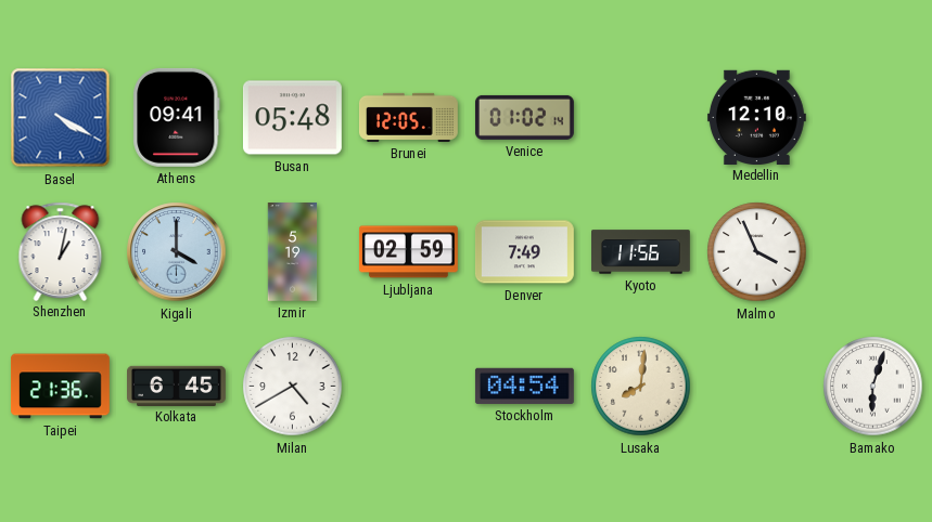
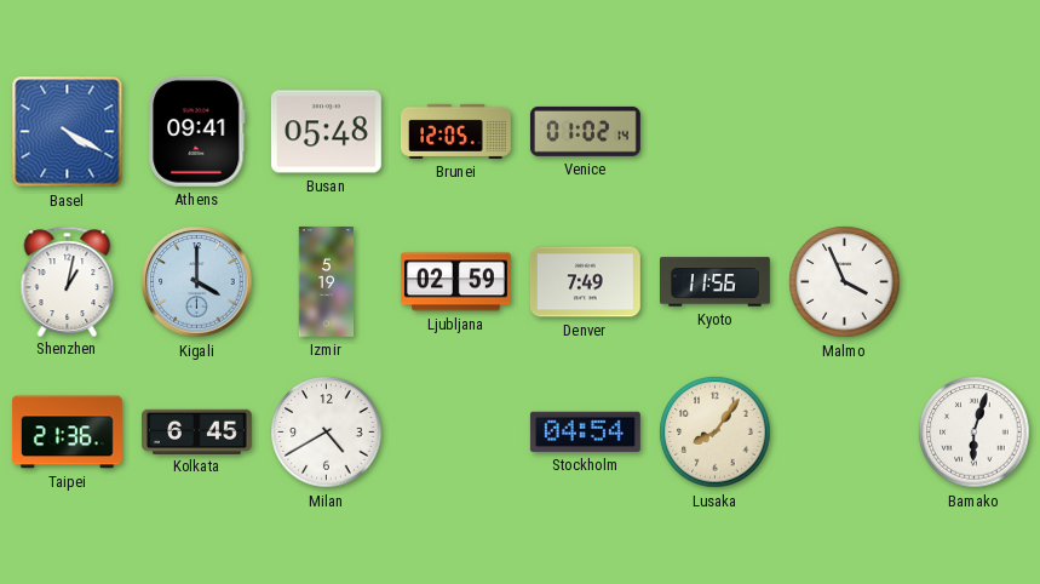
Medellin: 12:10 -> none
Lusaka: 8:01 -> 8:06
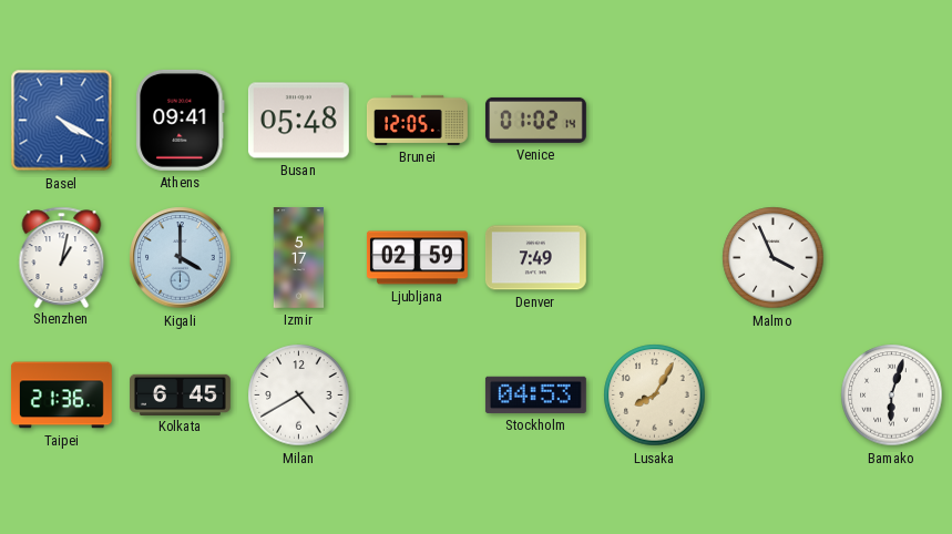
Izmir: 5:19 -> 5:17
Kyoto: 11:56 -> none
Stockholm: 04:54 -> 04:53
Lusaka: 8:06 -> 8:05
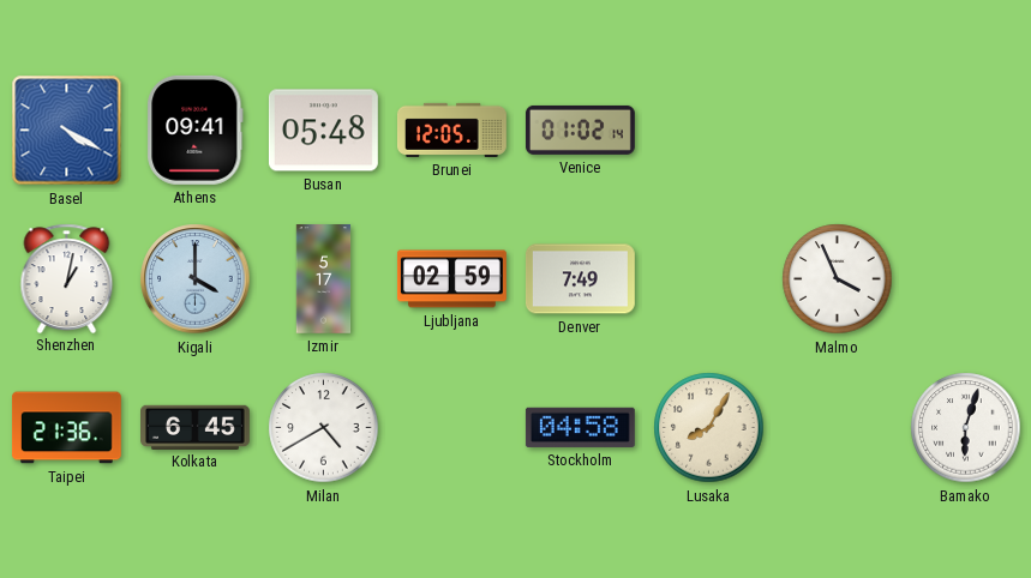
Stockholm: 04:53 -> 04:58
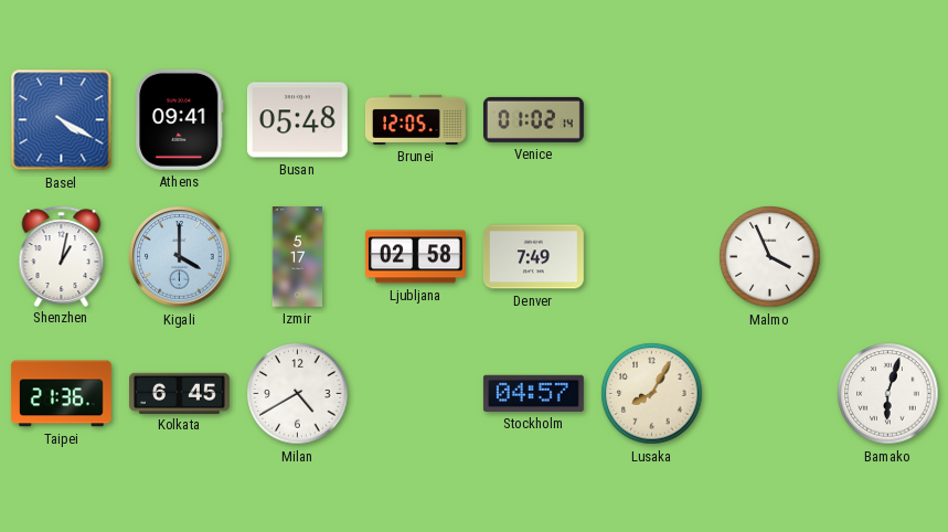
Ljubljana: 02:59 -> 02:58
Stockholm: 04:58 -> 04:57
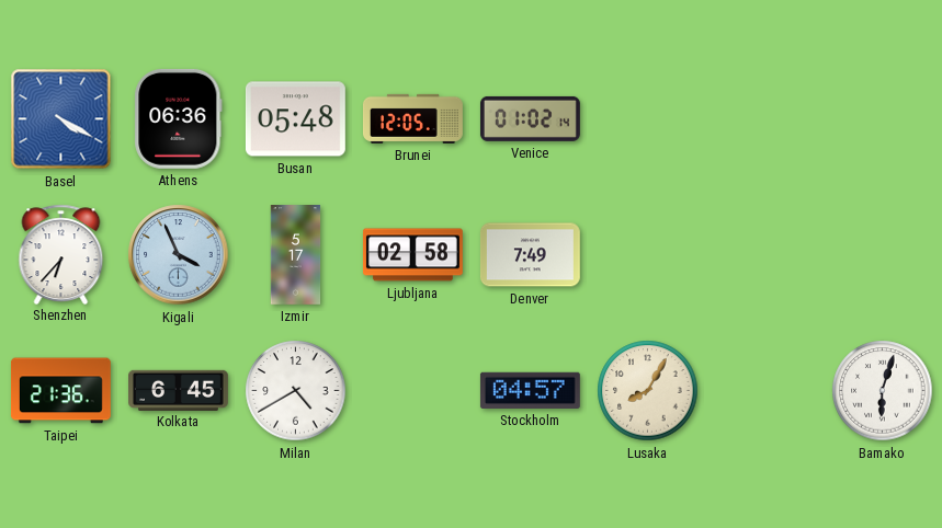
Athens: 09:41 -> 06:36
Shenzhen: 1:02 -> 6:37
Kigali: 4:00 -> 3:56
Malmo: 3:56 -> none
